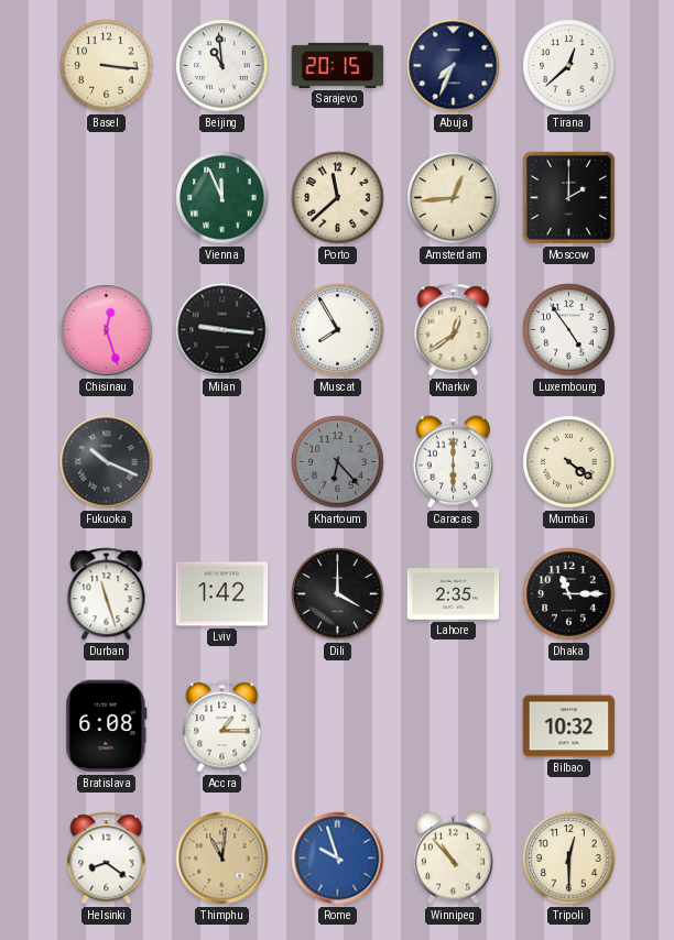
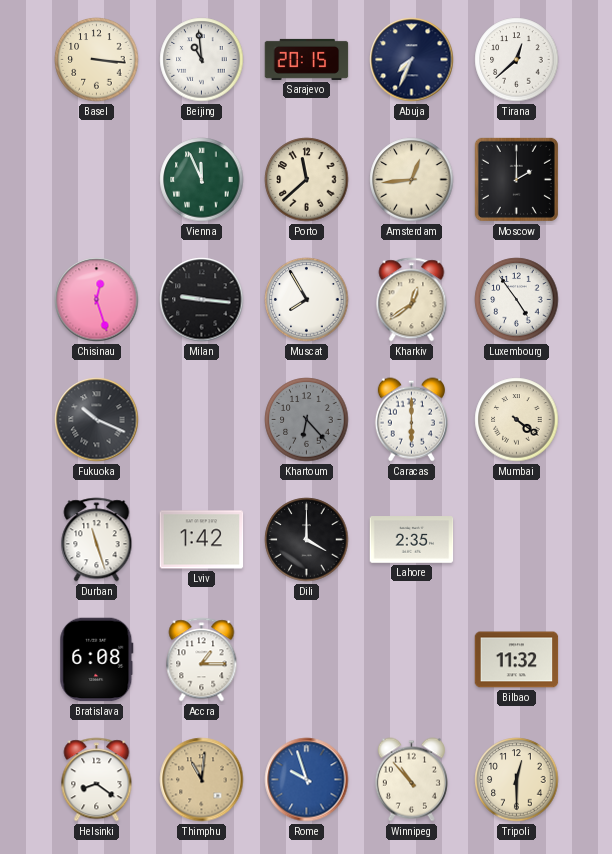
Dhaka: 11:15 -> none
Bilbao: 10:32 -> 11:32
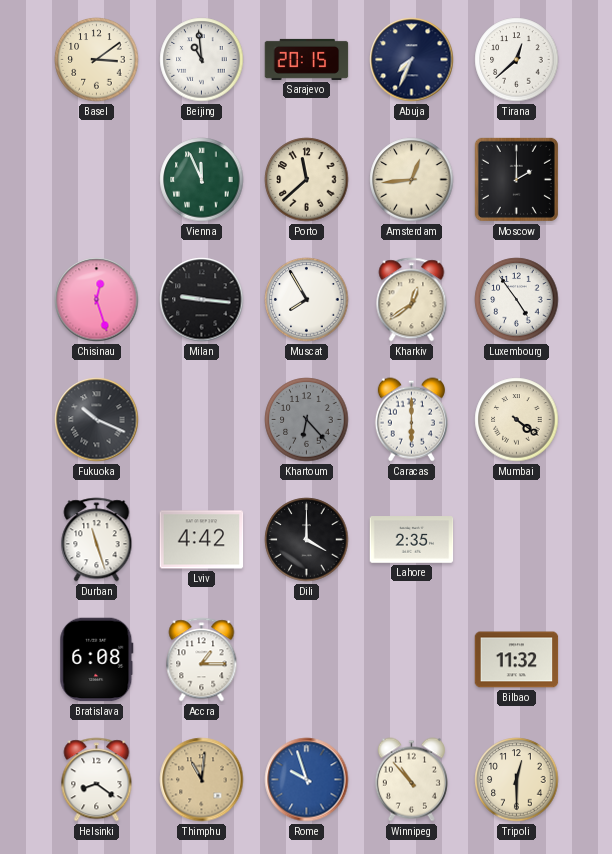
Basel: 3:16 -> 3:09
Lviv: 1:42 -> 4:42
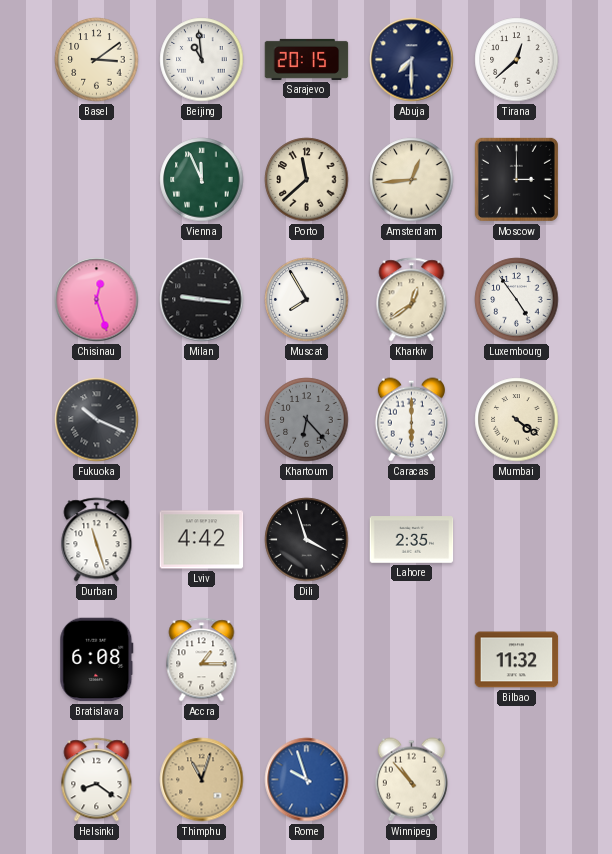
Abuja: 7:34 -> 7:30
Moscow: 2:00 -> 3:00
Dili: 4:00 -> 3:57
Thimphu: 11:01 -> 11:03
Tripoli: 12:30 -> none
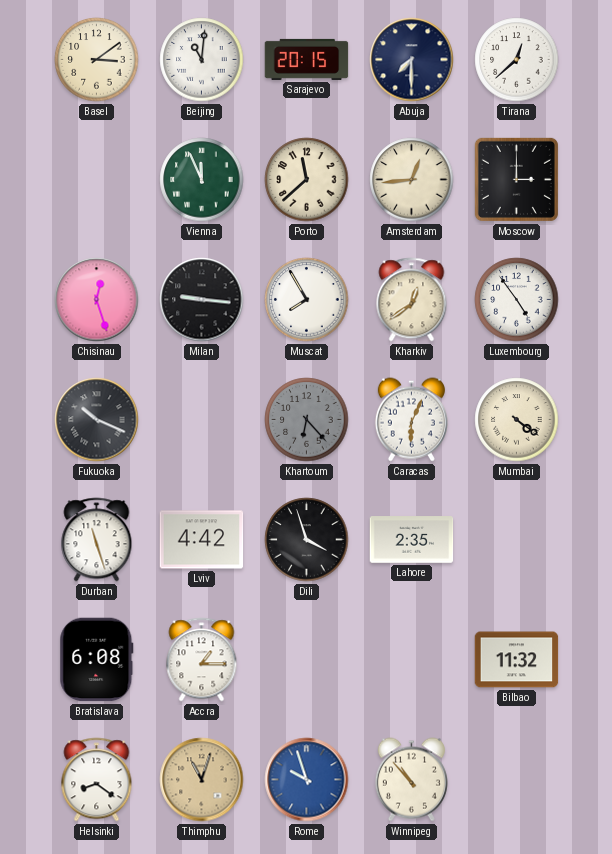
Beijing: 10:59 -> 11:01
Caracas: 6:00 -> 6:04
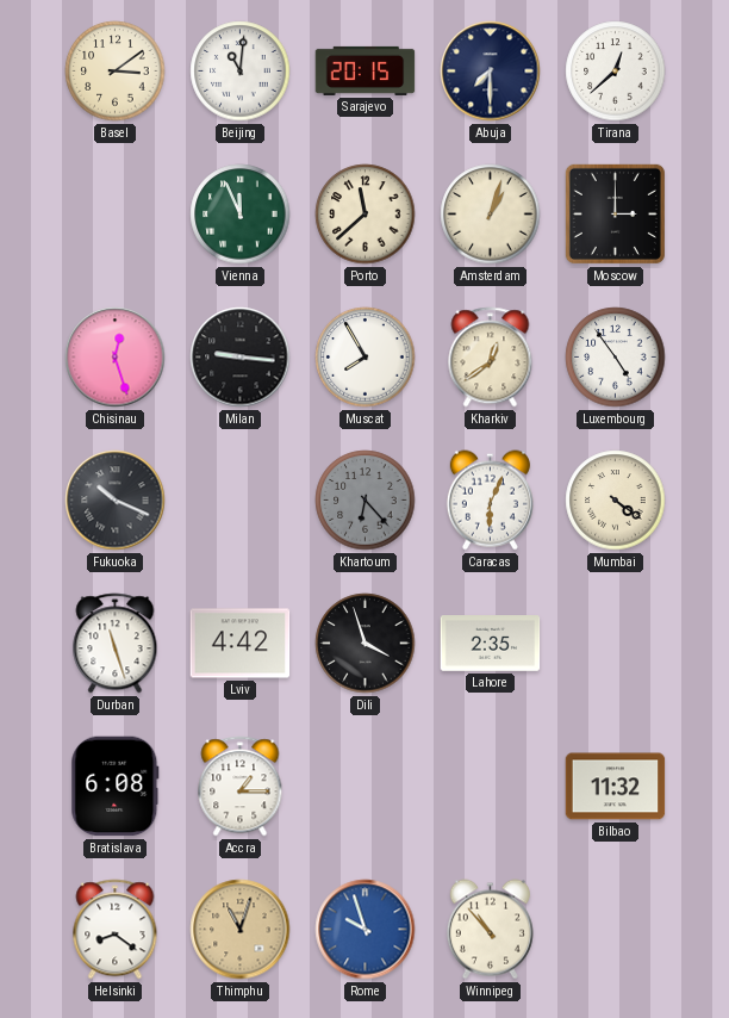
Amsterdam: 12:44 -> 1:03
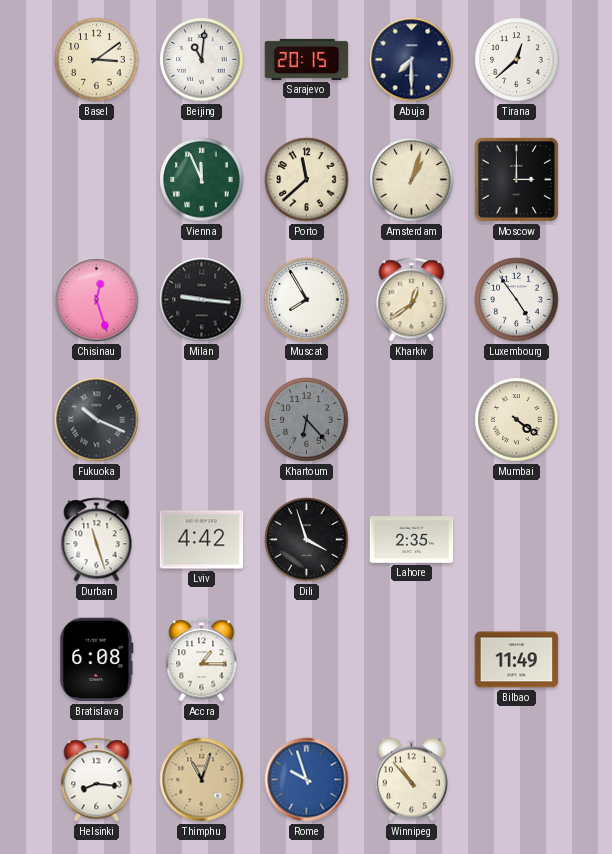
Caracas: 6:04 -> none
Bilbao: 11:32 -> 11:49
Helsinki: 8:21 -> 8:16
